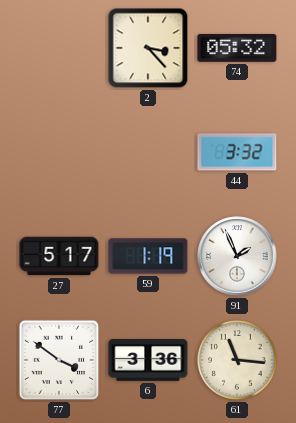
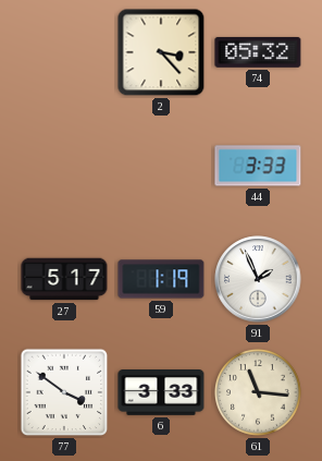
44: 3:32 -> 3:33
6: 3:36 -> 3:33
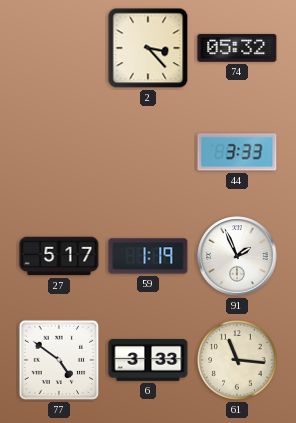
77: 3:51 -> 4:51
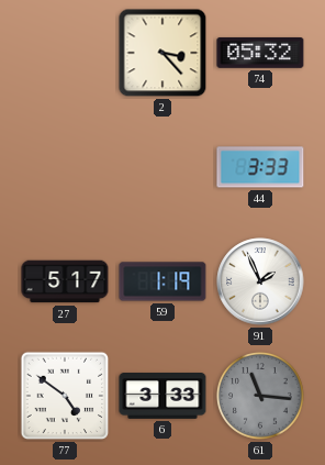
61 dial: cream -> grey
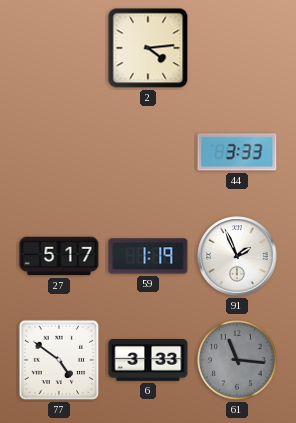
2: 3:23 -> 4:14
74: 05:32 -> none
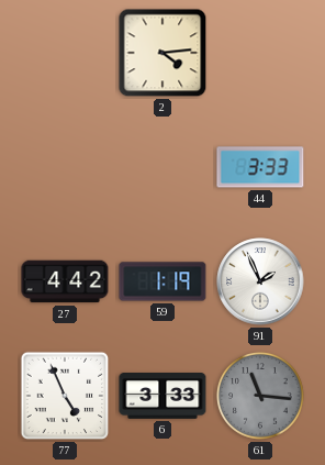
27: 5:17 -> 4:42
77: 4:51 -> 4:56
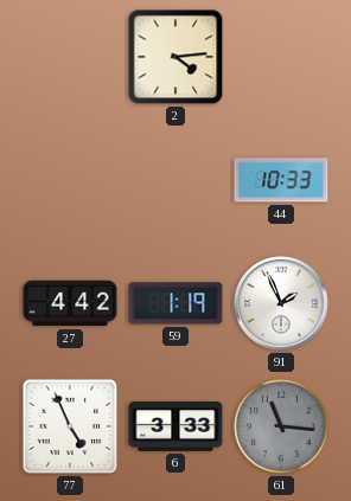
44: 3:33 -> 10:33
